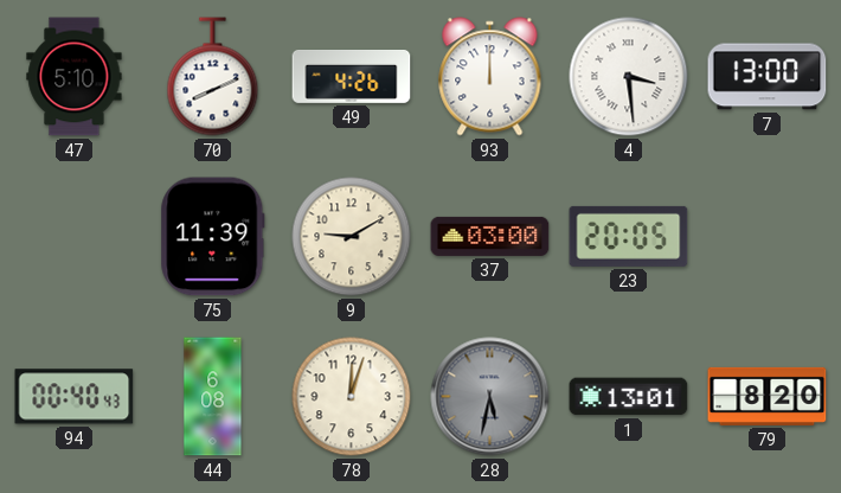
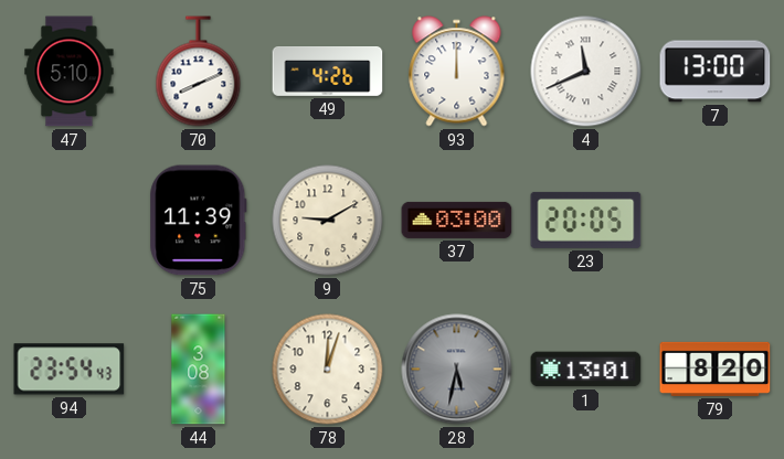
4: 3:29 -> 11:41
94: 00:40 -> 23:54
44: 6:08 -> 3:08
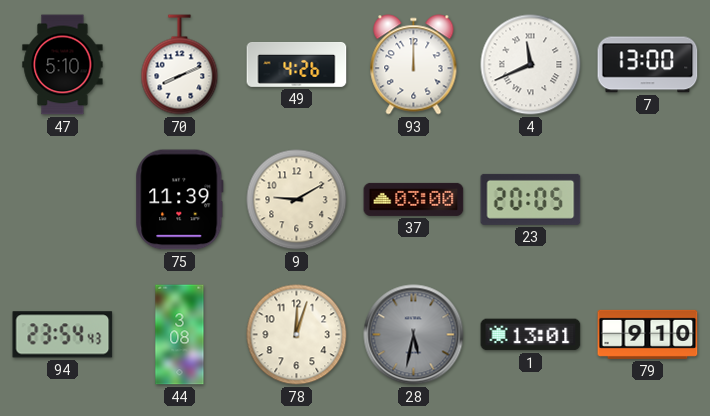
79: 8:20 -> 9:10
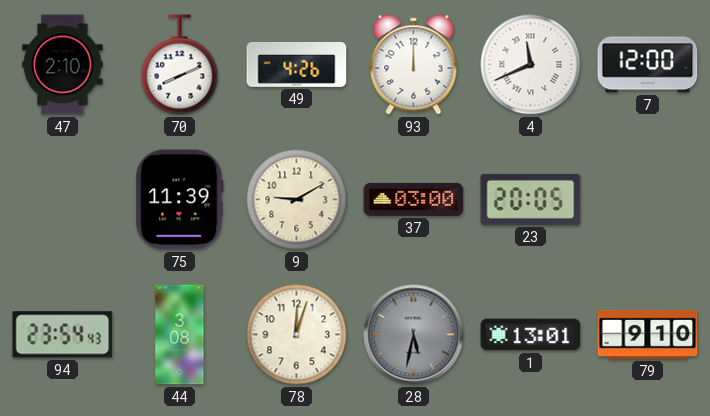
47: 5:10 -> 2:10
7: 13:00 -> 12:00
